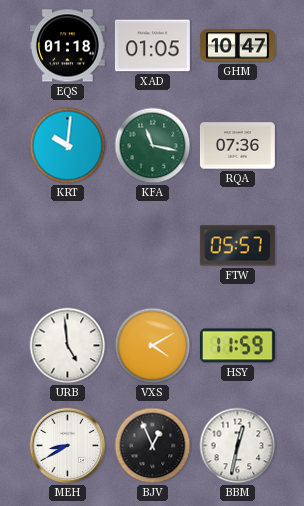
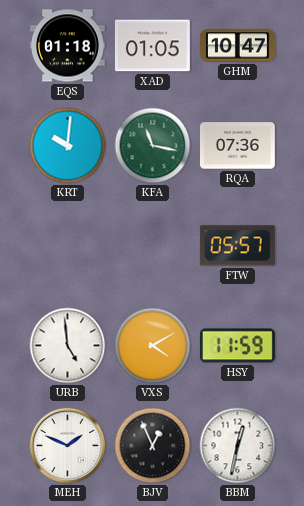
MEH: 8:40 -> 1:49
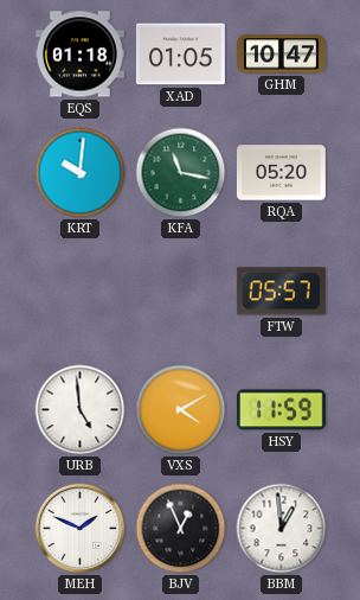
RQA: 07:36 -> 05:20
BBM: 12:32 -> 12:59
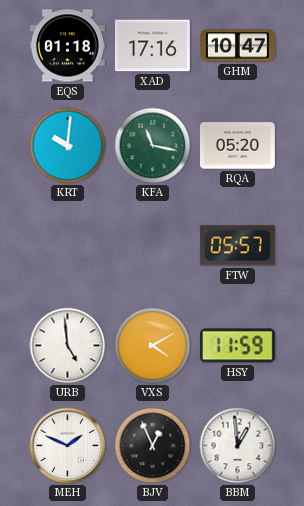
XAD: 01:05 -> 17:16
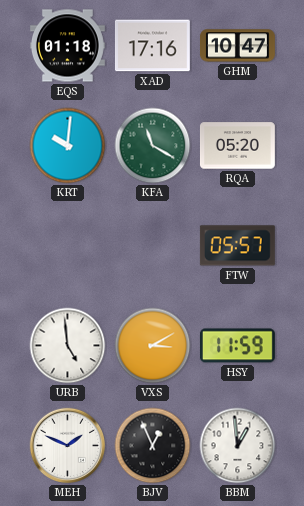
KFA: 11:17 -> 11:20
VXS: 4:10 -> 3:10
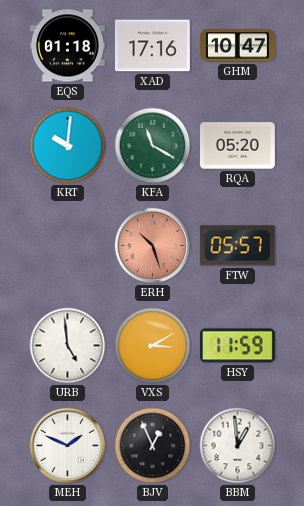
ERH: none -> 10:27
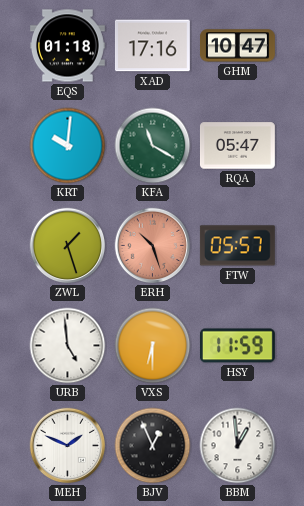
RQA: 05:20 -> 05:47
ZWL: none -> 1:27
VXS: 3:10 -> 6:30
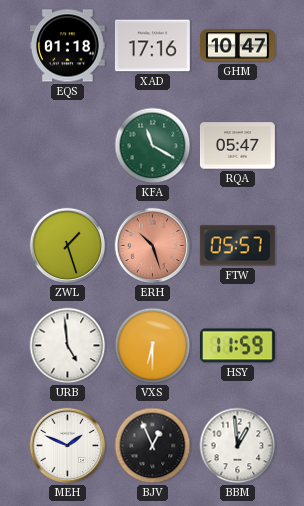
KRT: 10:01 -> none
